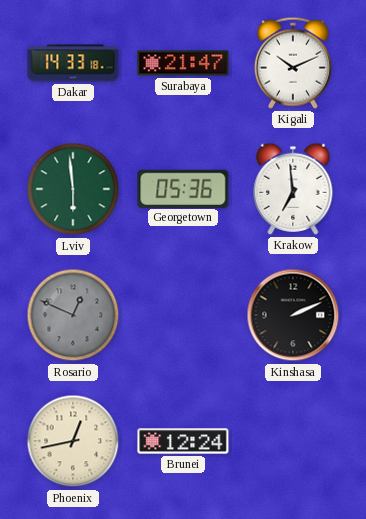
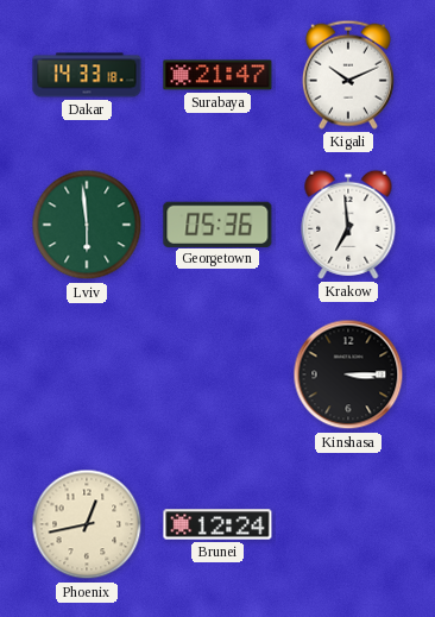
Rosario: 12:49 -> none
Kinshasa: 2:11 -> 3:15
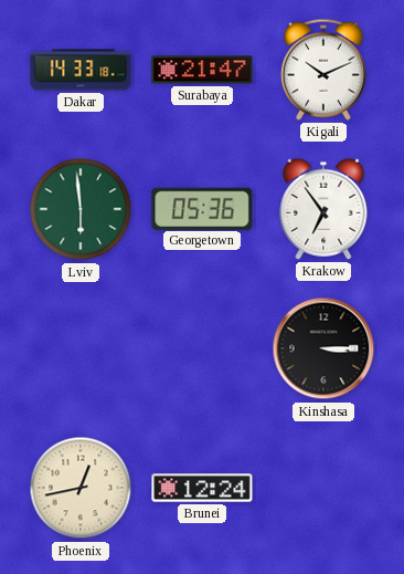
Krakow: 6:59 -> 6:54
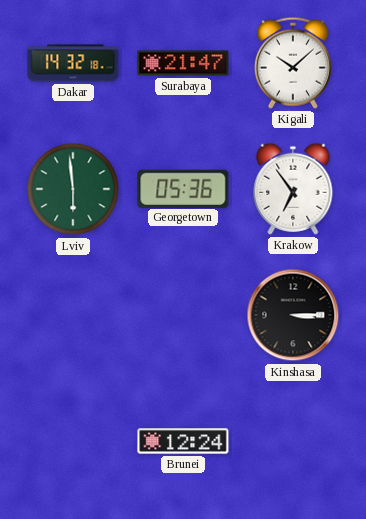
Dakar: 14:33 -> 14:32
Kigali: 10:11 -> 10:08
Phoenix: 12:43 -> none
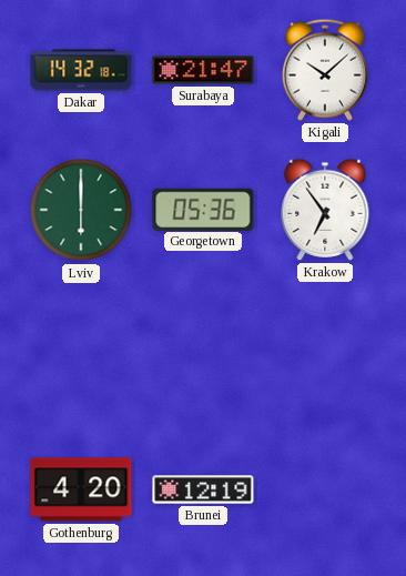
Lviv: 5:59 -> 6:00
Kinshasa: 3:15 -> none
Gothenburg: none -> 4:20
Brunei: 12:24 -> 12:19
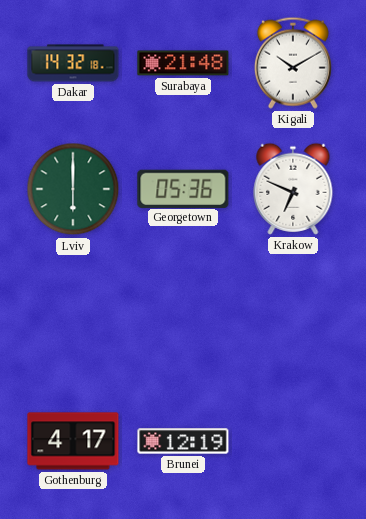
Surabaya: 21:47 -> 21:48
Kigali: 10:08 -> 10:10
Krakow: 6:54 -> 6:49
Gothenburg: 4:20 -> 4:17
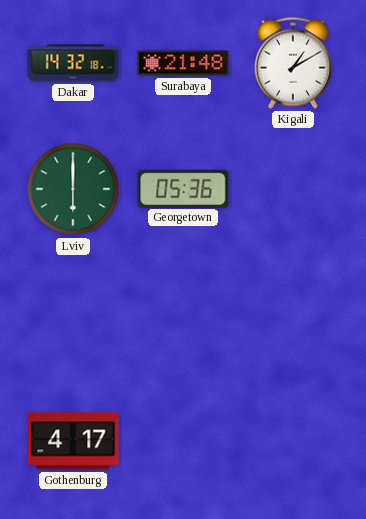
Kigali: 10:10 -> 1:10
Krakow: 6:49 -> none
Brunei: 12:19 -> none
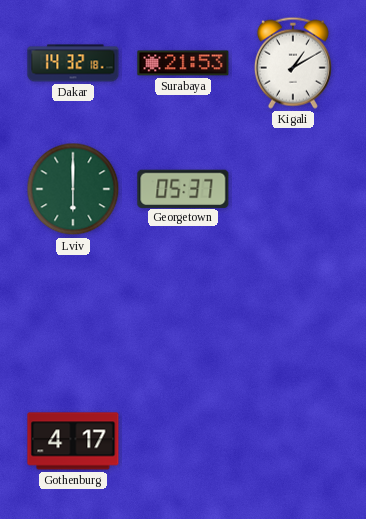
Surabaya: 21:48 -> 21:53
Georgetown: 05:36 -> 05:37
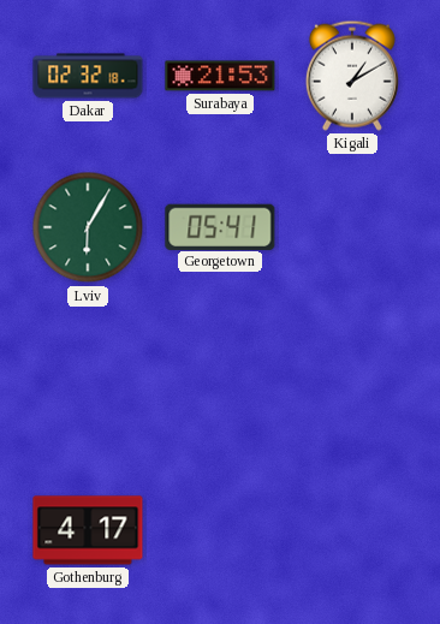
Dakar: 14:32 -> 02:32
Lviv: 6:00 -> 6:05
Georgetown: 05:37 -> 05:41
